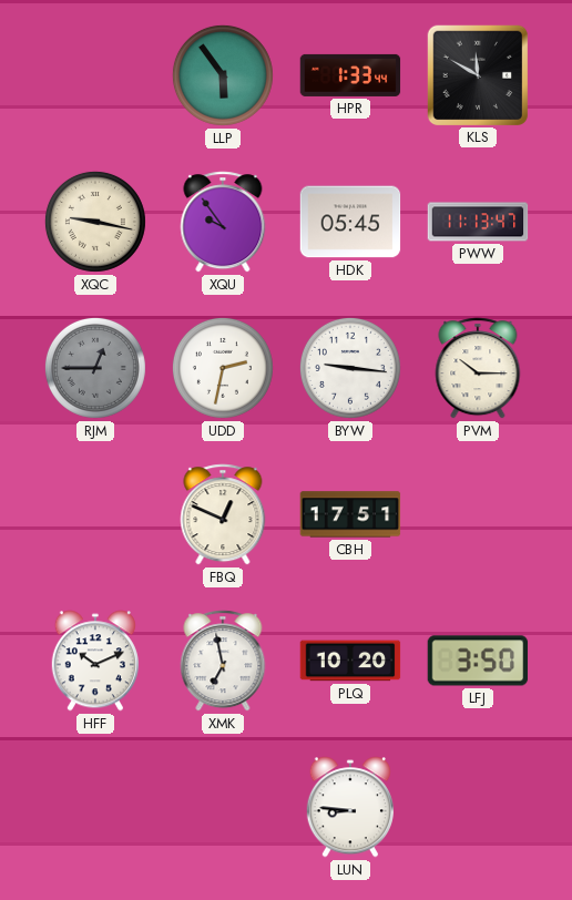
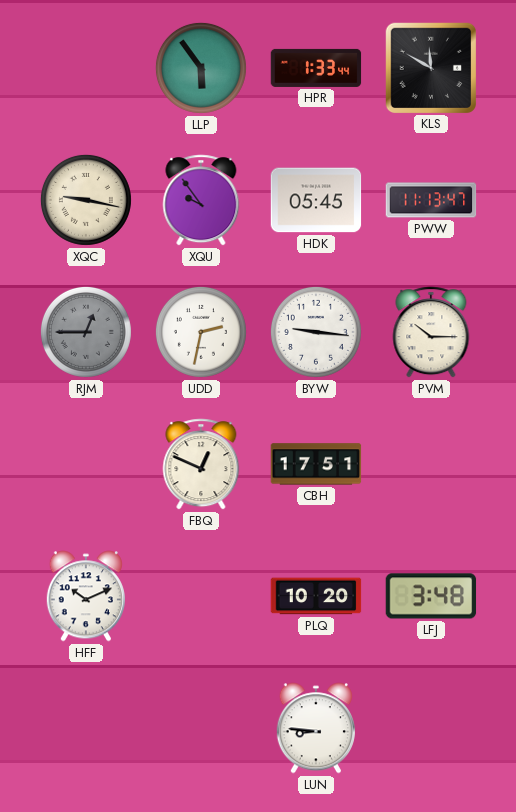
XMK: 6:58 -> none
LFJ: 3:50 -> 3:48
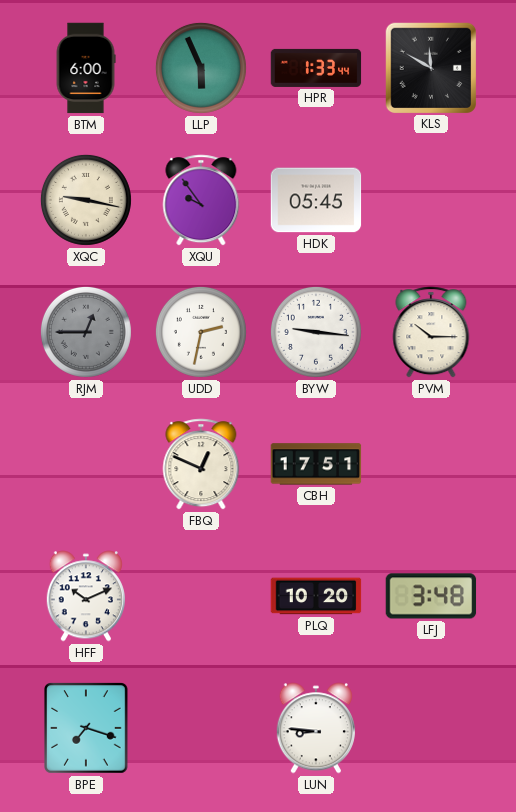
BTM: none -> 6:00
LLP: 5:54 -> 5:56
PWW: 11:13 -> none
BPE: none -> 7:18
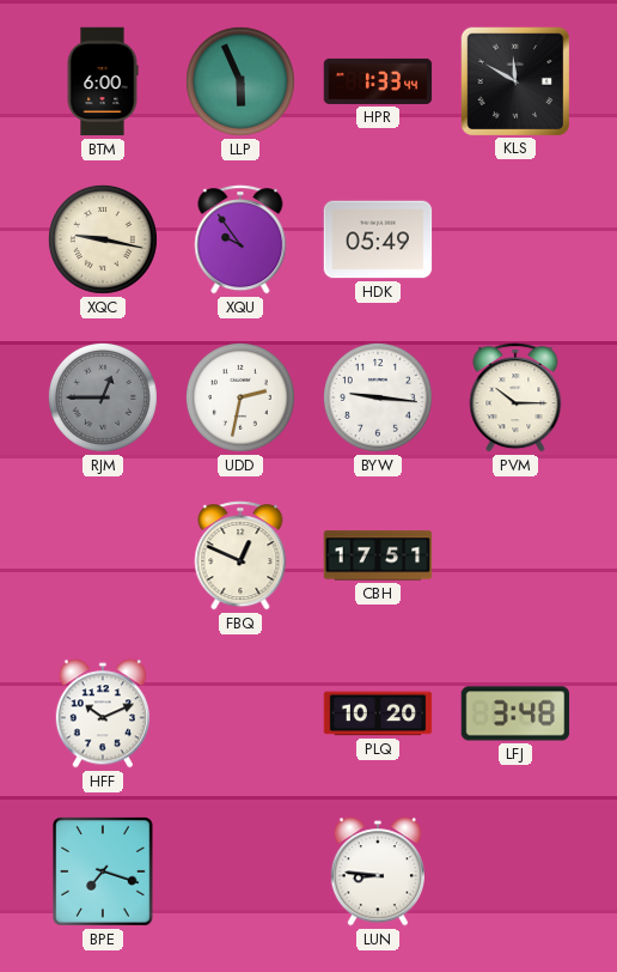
HDK: 05:45 -> 05:49
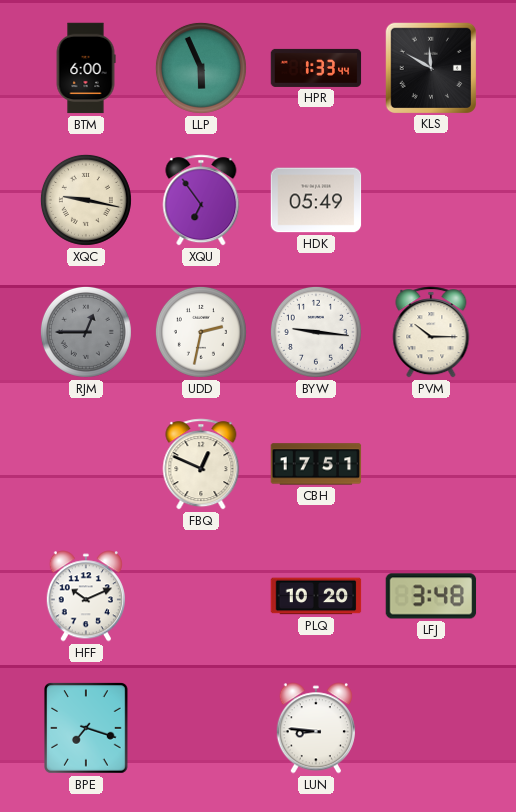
XQU: 9:54 -> 6:54
